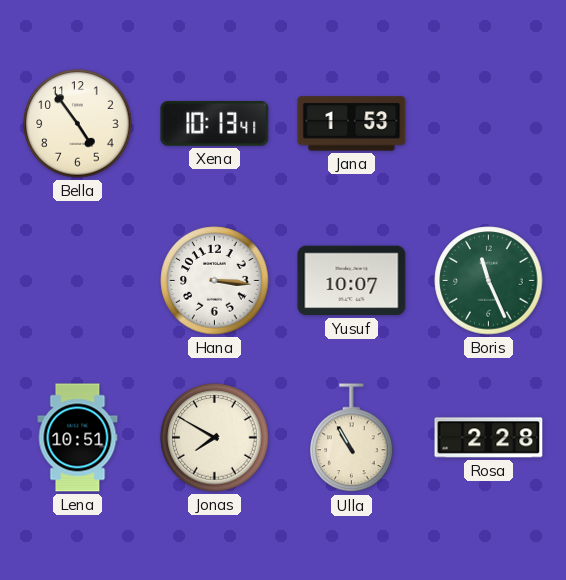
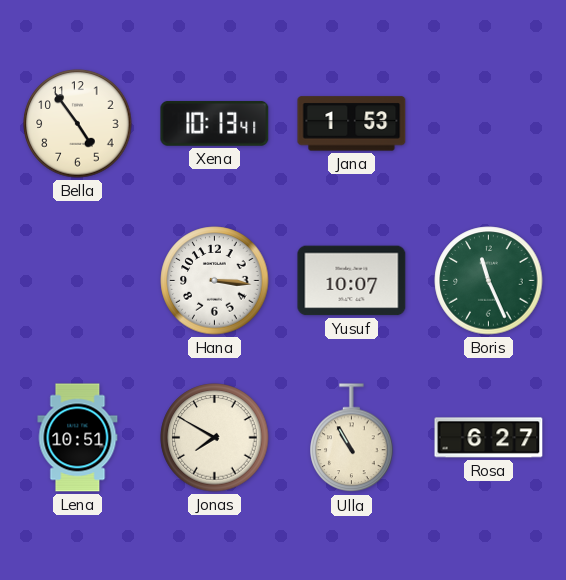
Rosa: 2:28 -> 6:27
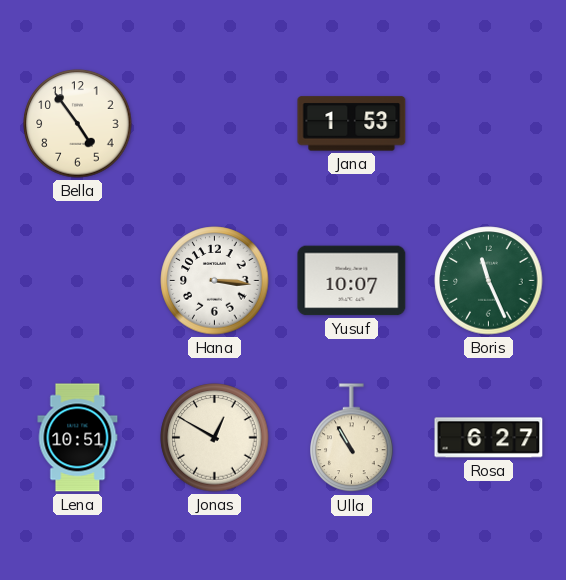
Xena: 10:13 -> none
Jonas: 7:50 -> 12:50
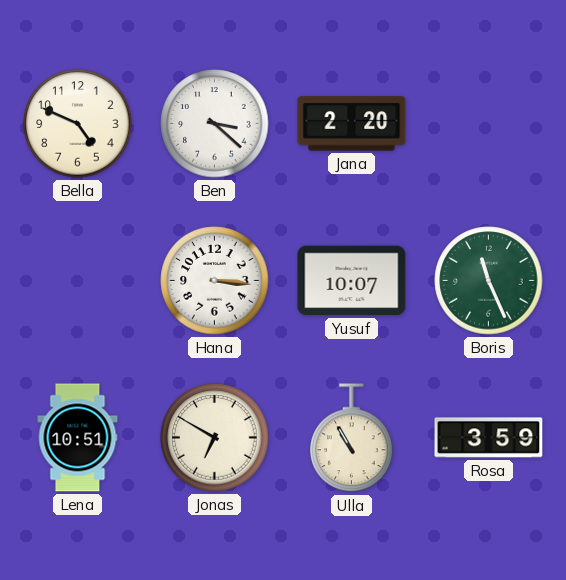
Bella: 4:54 -> 4:49
Ben: none -> 3:22
Jana: 1:53 -> 2:20
Jonas: 12:50 -> 6:50
Rosa: 6:27 -> 3:59
